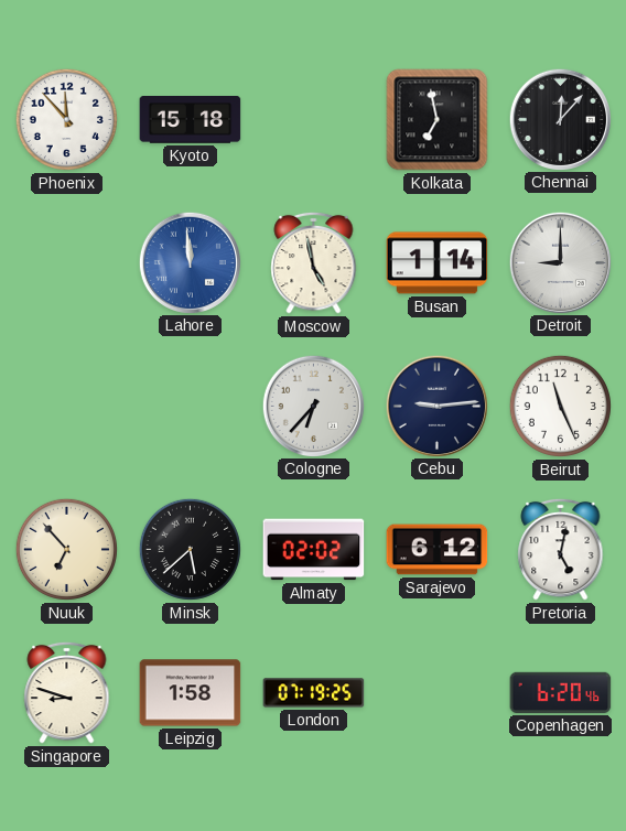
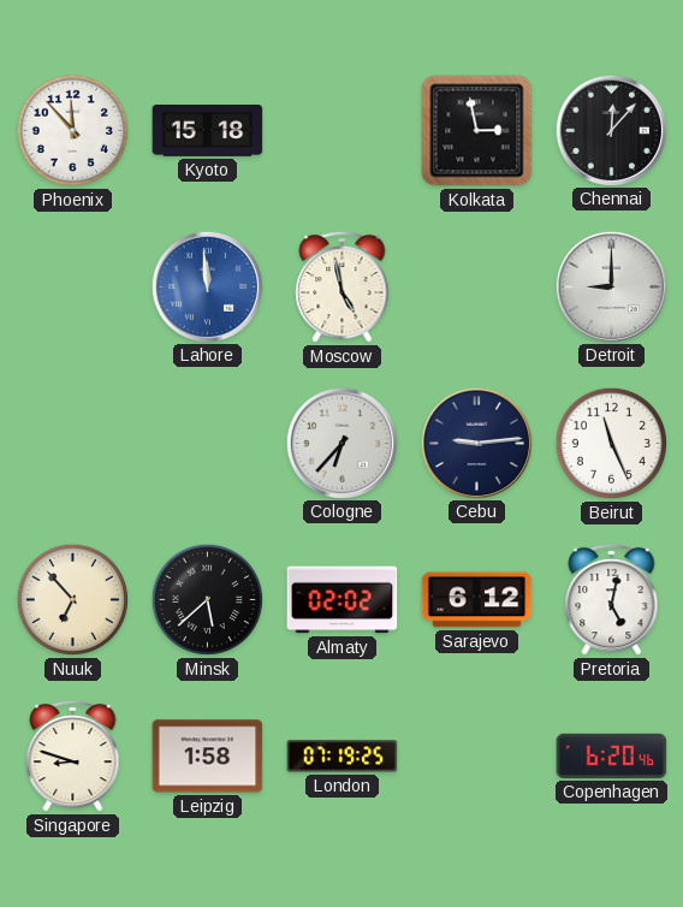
Kolkata: 6:58 -> 2:58
Busan: 1:14 -> none
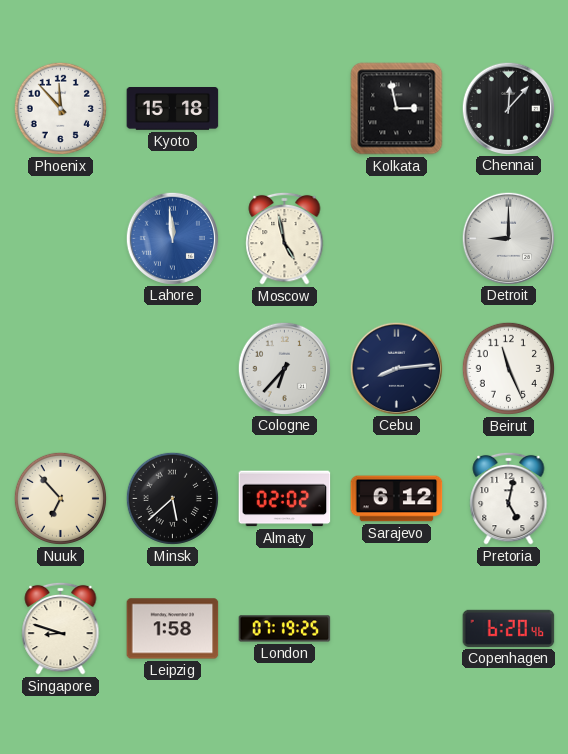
Cebu: 9:14 -> 8:14
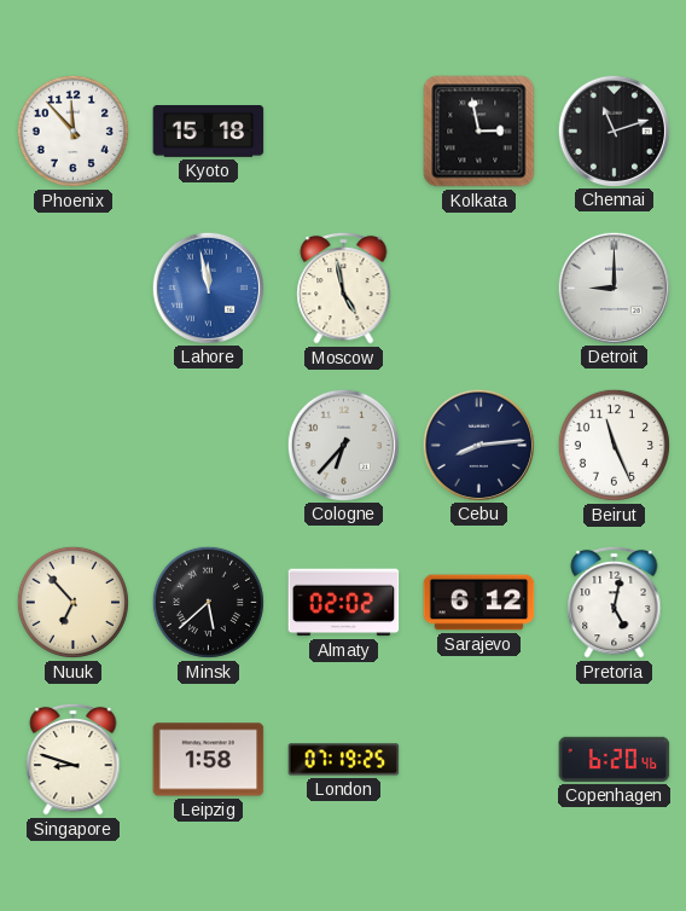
Chennai: 12:07 -> 11:12
Lahore: 11:59 -> 11:58
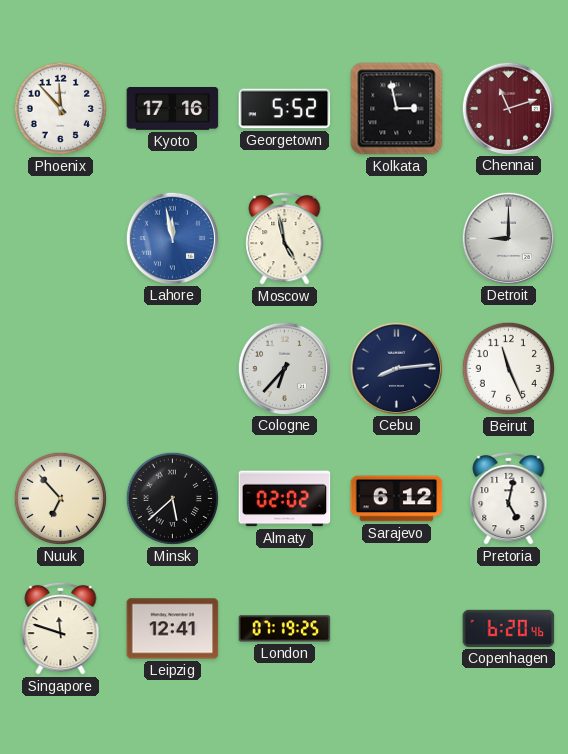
Kyoto: 15:18 -> 17:16
Georgetown: none -> 5:52
Chennai dial: black -> burgundy
Singapore: 8:48 -> 11:48
Leipzig: 1:58 -> 12:41
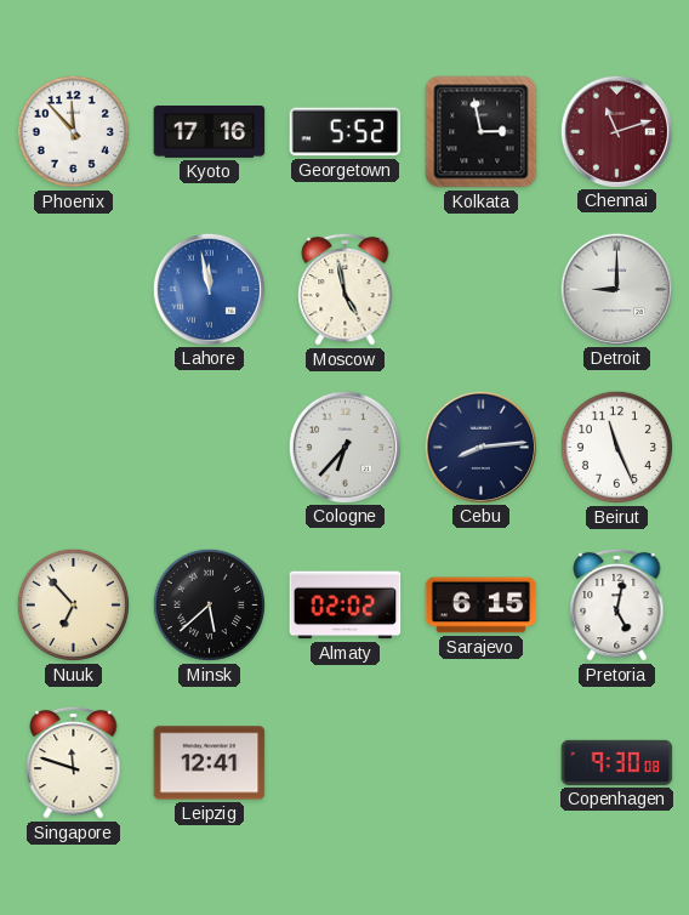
Sarajevo: 6:12 -> 6:15
London: 07:19 -> none
Copenhagen: 6:20 -> 9:30
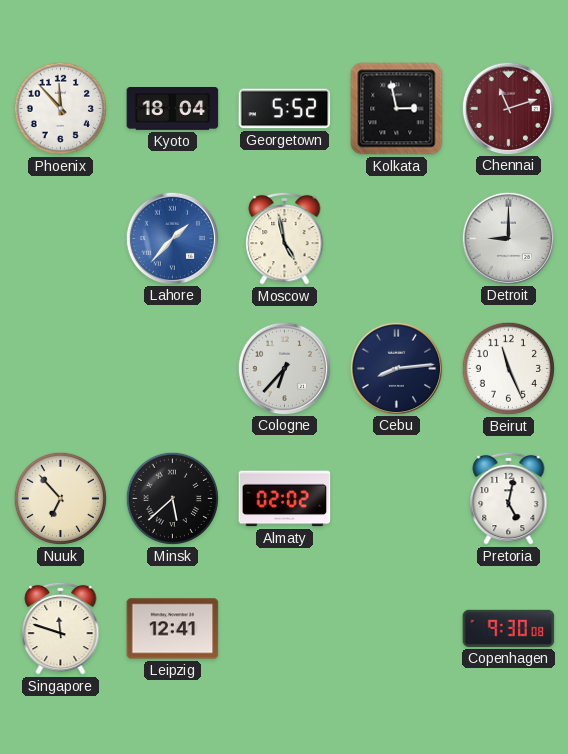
Kyoto: 17:16 -> 18:04
Lahore: 11:58 -> 1:37
Sarajevo: 6:15 -> none
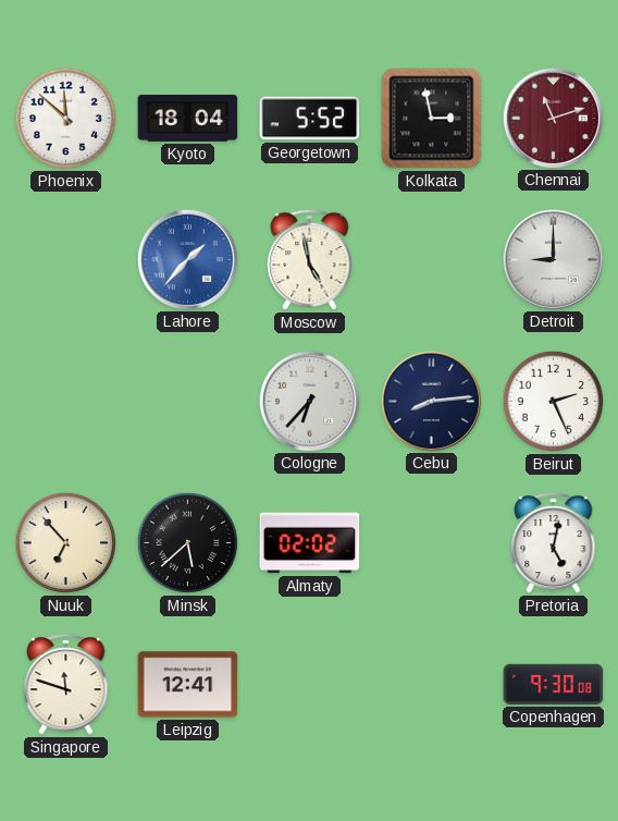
Phoenix: 11:53 -> 11:52
Beirut: 11:26 -> 2:26
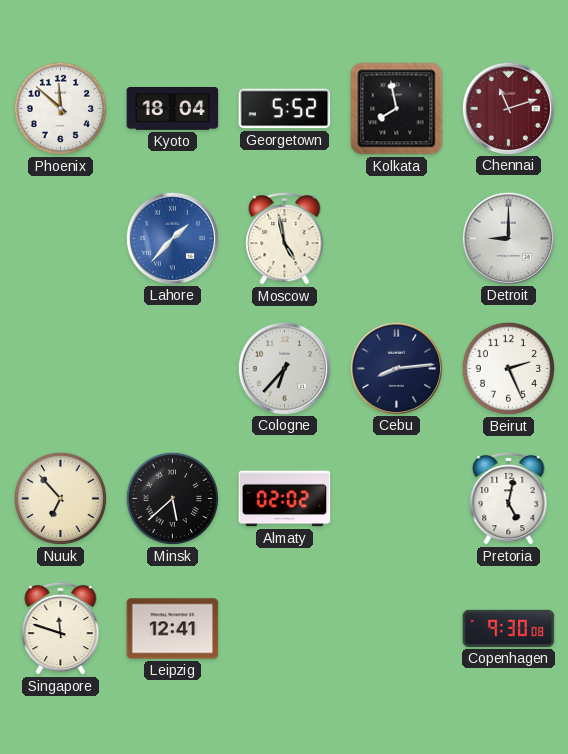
Kolkata: 2:58 -> 7:58
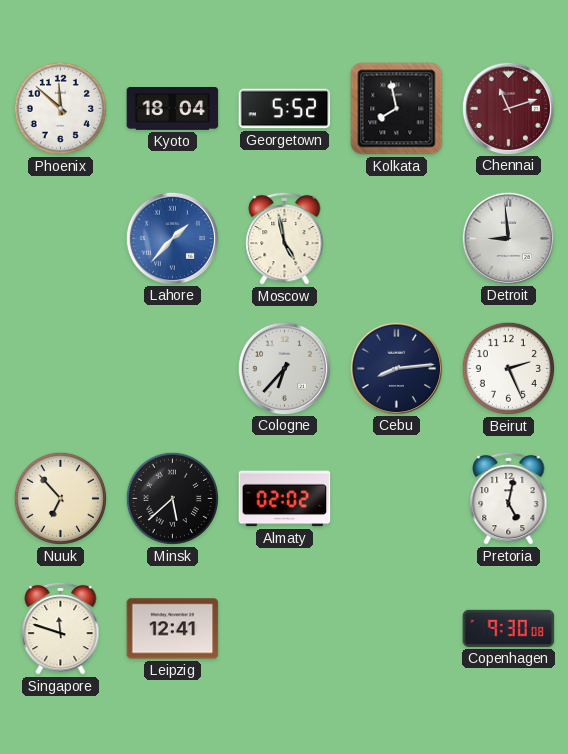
Detroit: 9:00 -> 8:59
